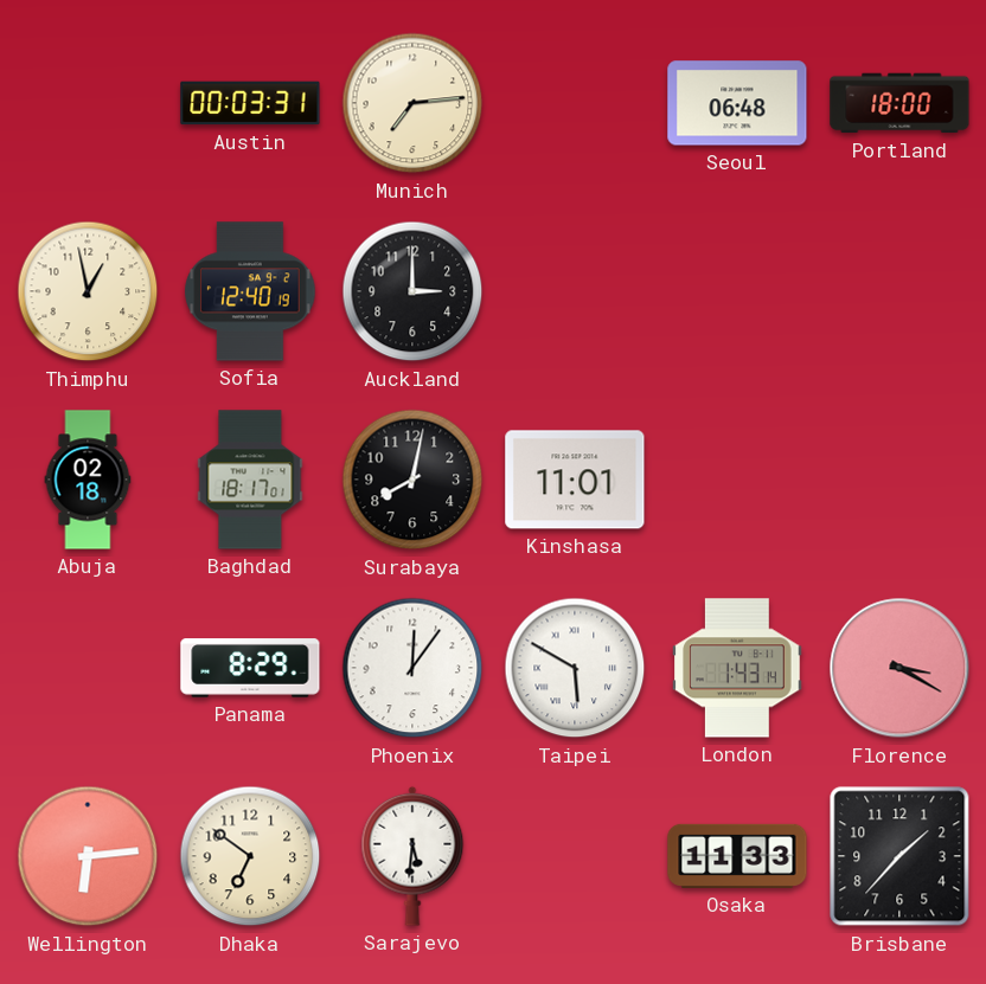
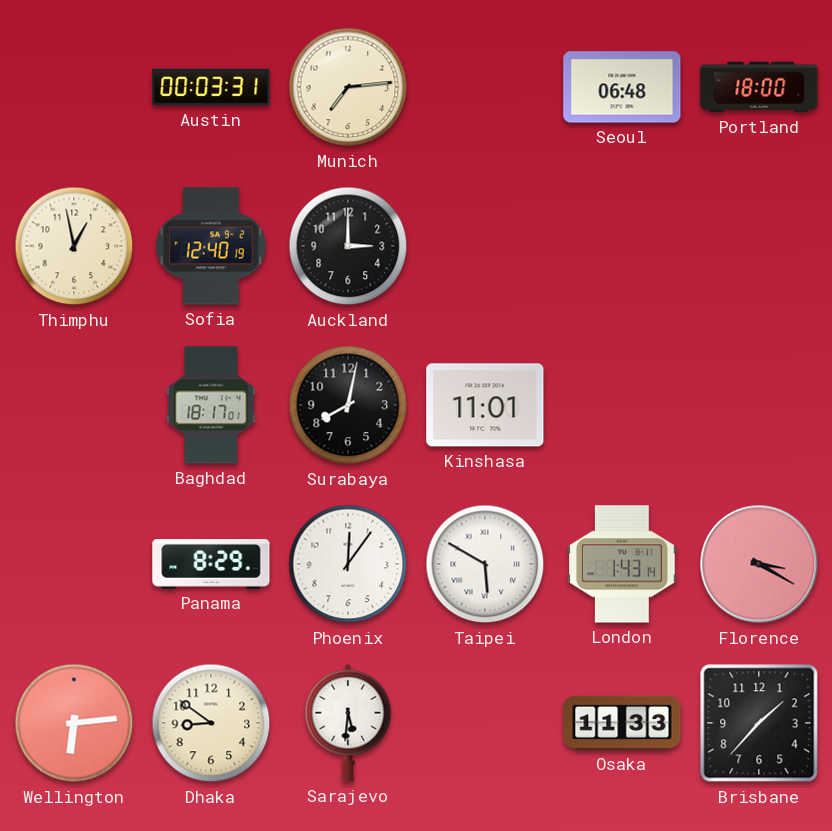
Abuja: 02:18 -> none
Dhaka: 6:51 -> 8:51
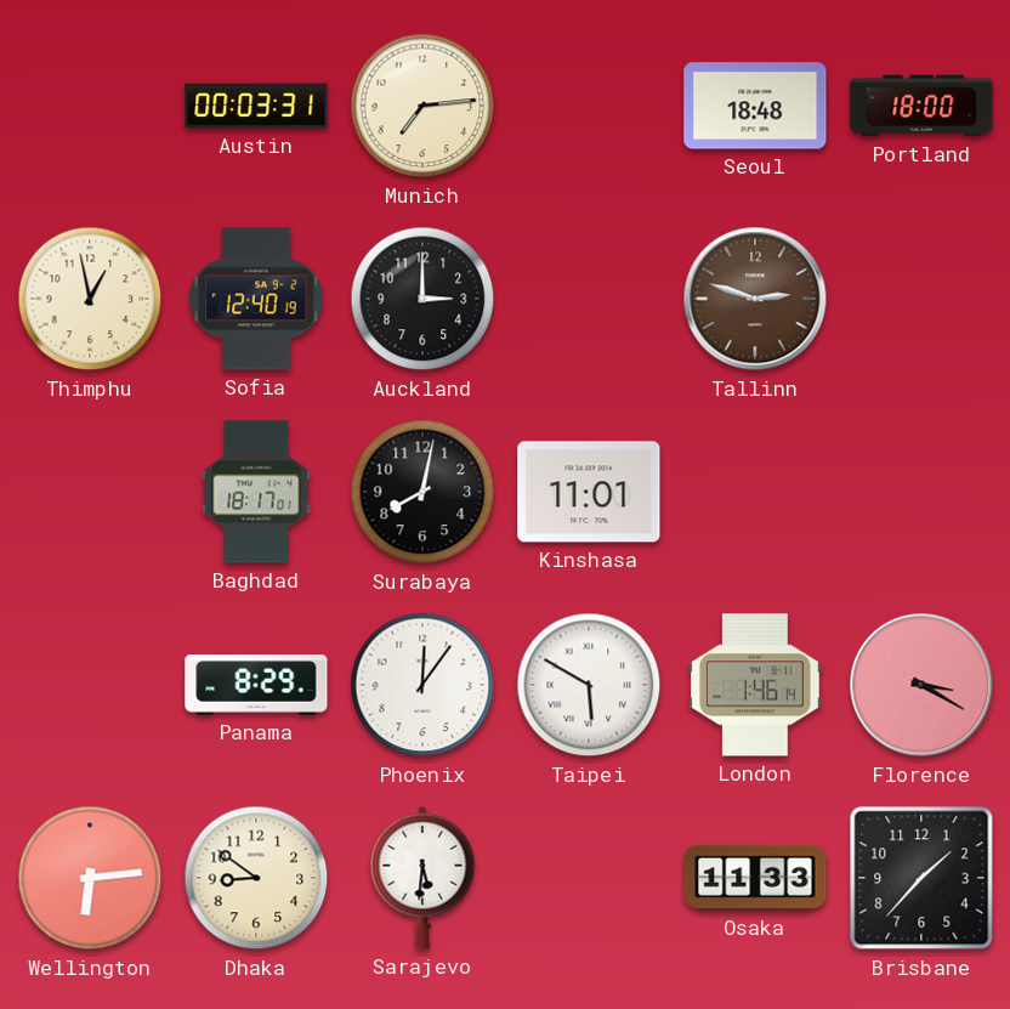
Seoul: 06:48 -> 18:48
Tallinn: none -> 2:48
London: 1:43 -> 1:46
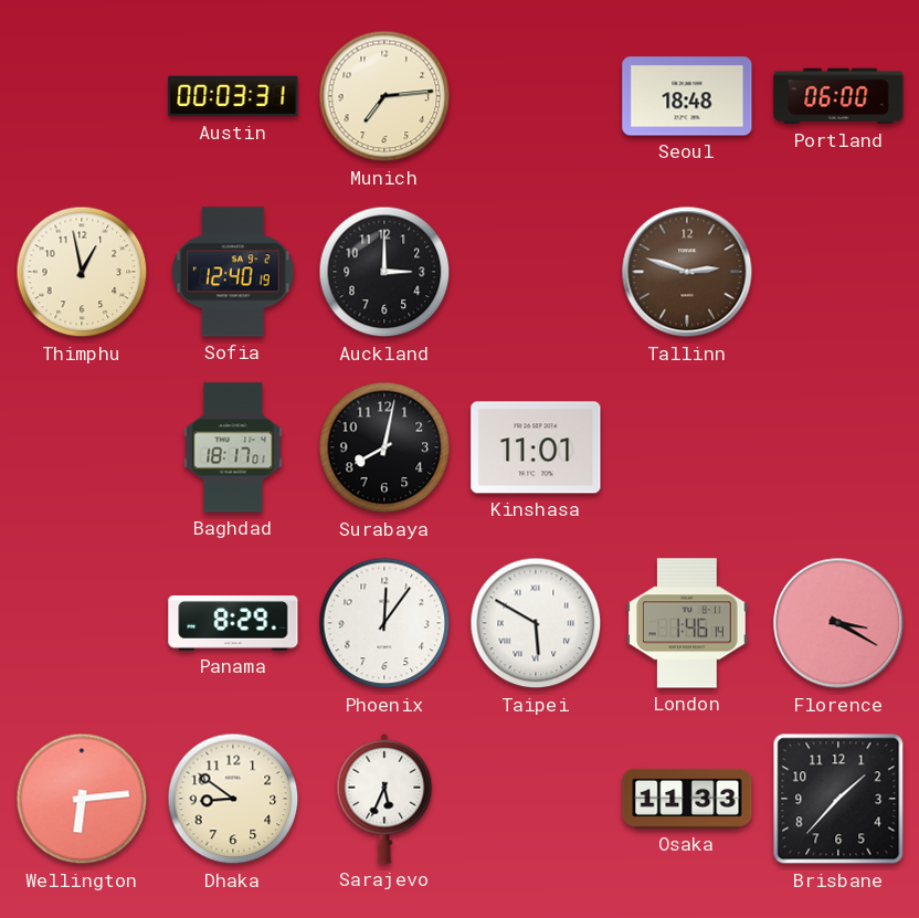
Portland: 18:00 -> 06:00
Sarajevo: 5:31 -> 5:34
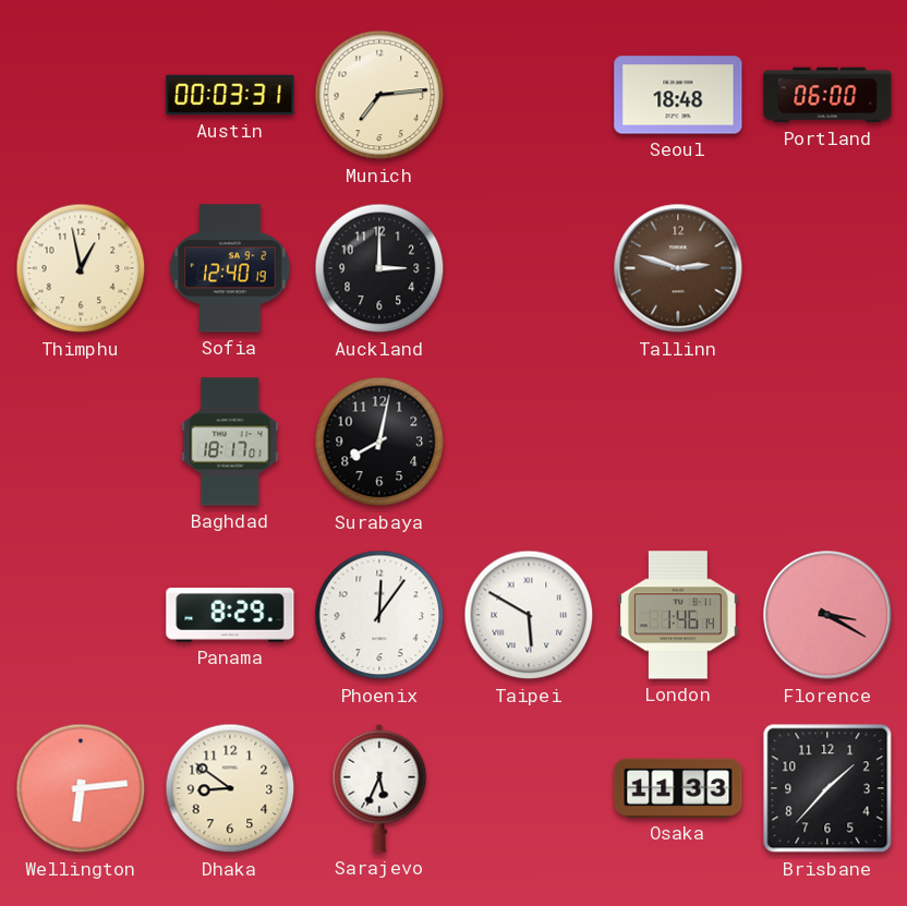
Kinshasa: 11:01 -> none
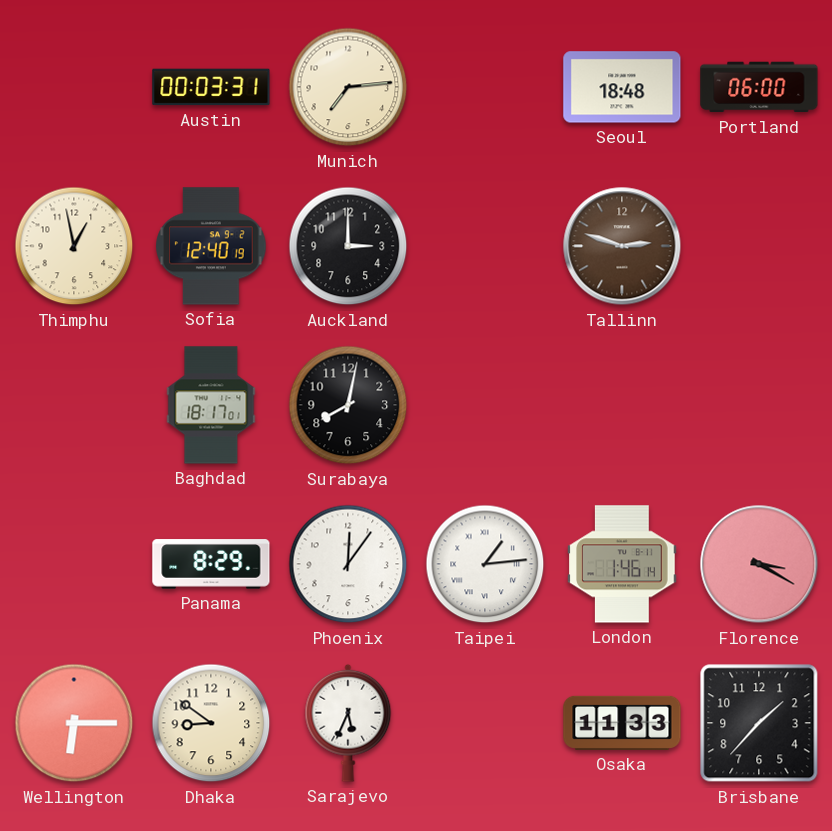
Taipei: 5:50 -> 1:14
Wellington: 6:14 -> 6:15
